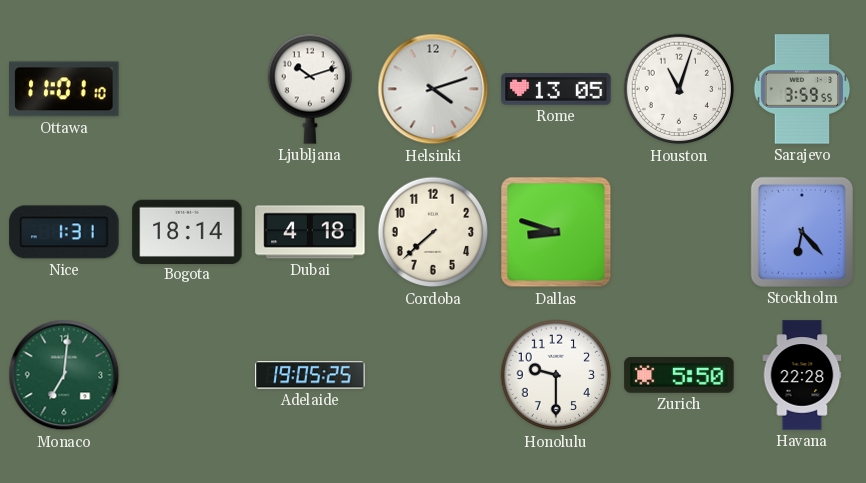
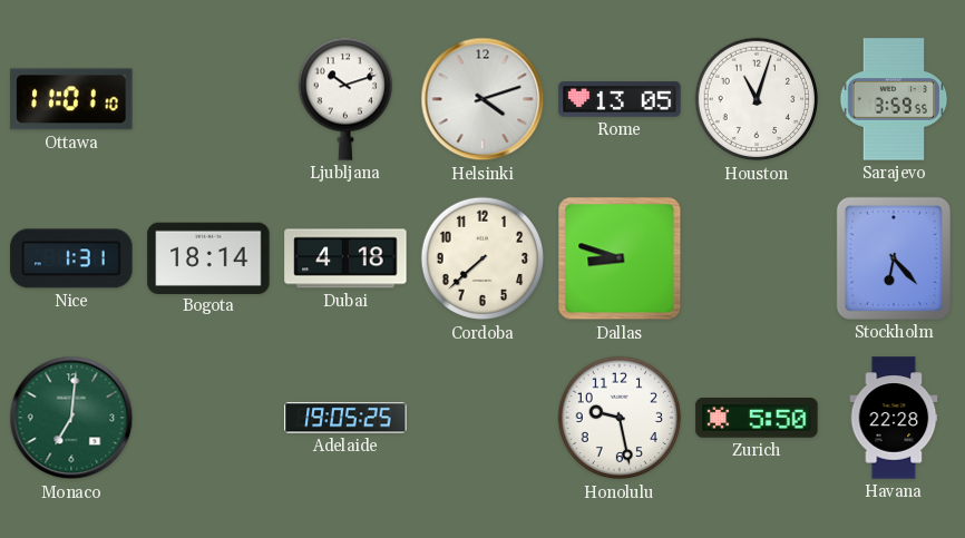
Honolulu: 9:30 -> 9:28
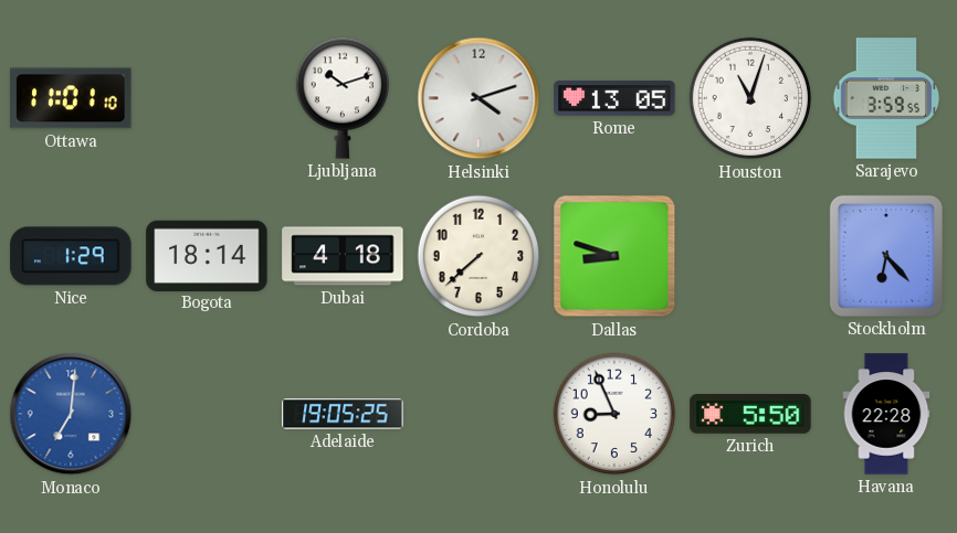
Nice: 1:31 -> 1:29
Monaco dial: green -> blue
Honolulu: 9:28 -> 8:56
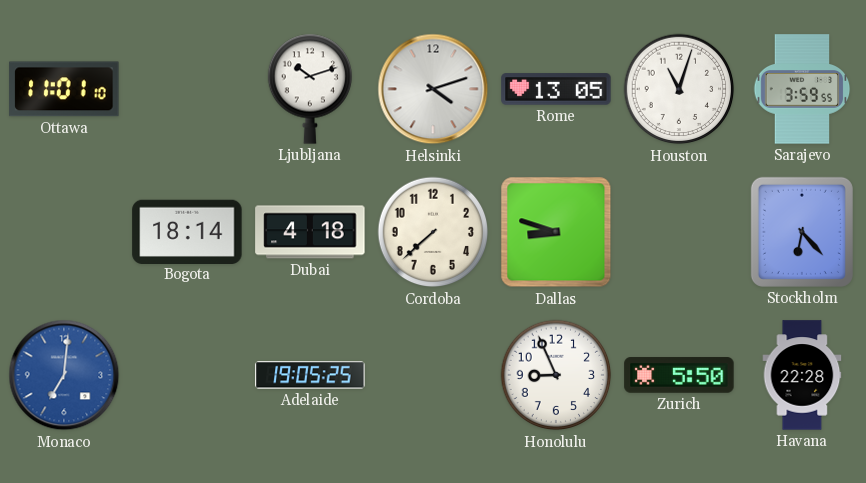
Nice: 1:29 -> none
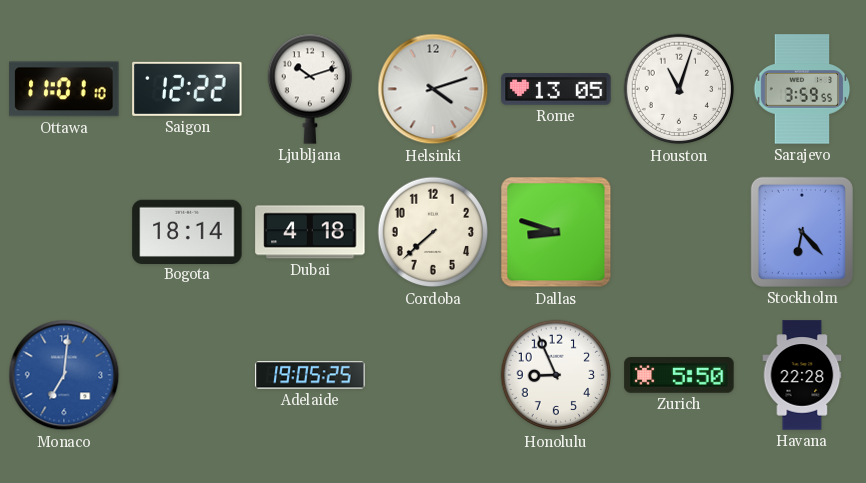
Saigon: none -> 12:22
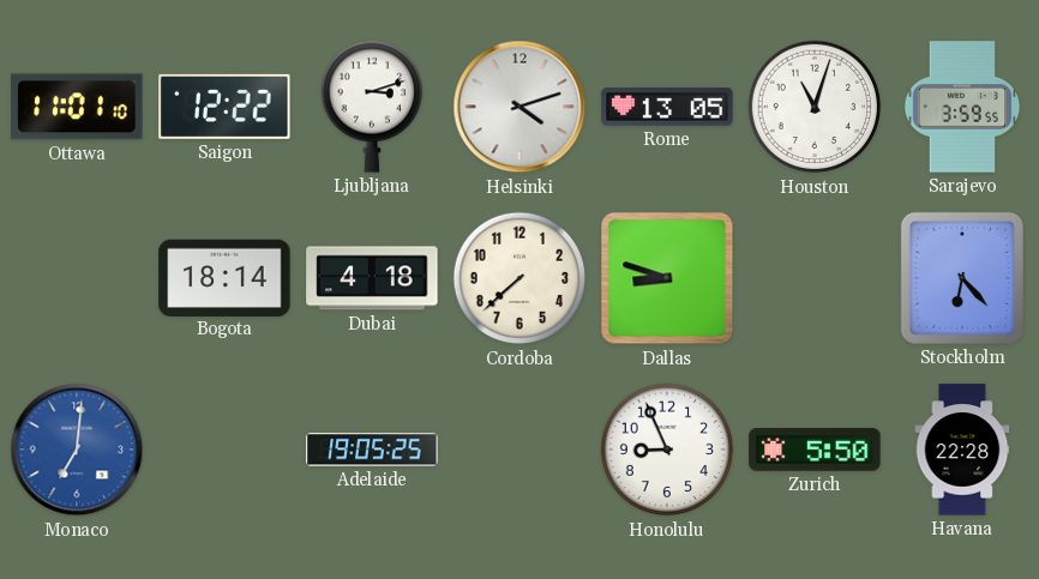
Ljubljana: 10:12 -> 3:12
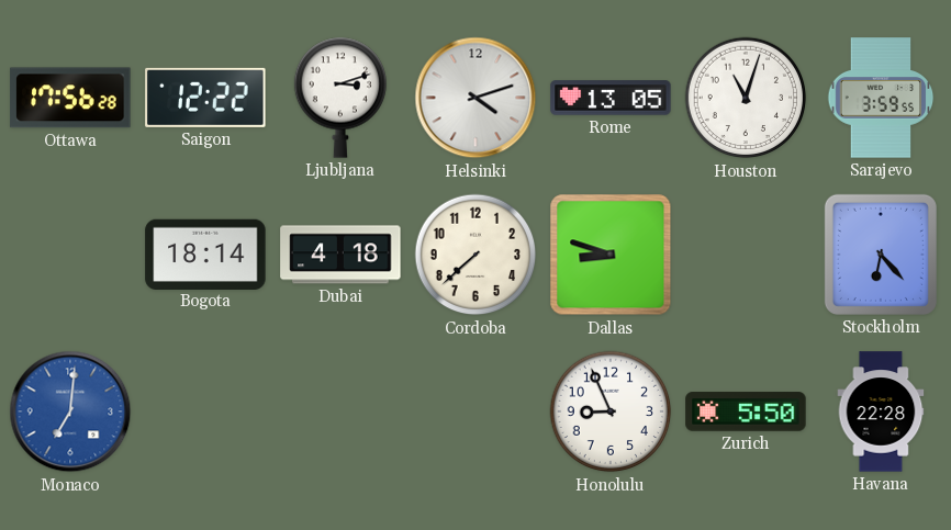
Ottawa: 11:01 -> 17:56
Adelaide: 19:05 -> none
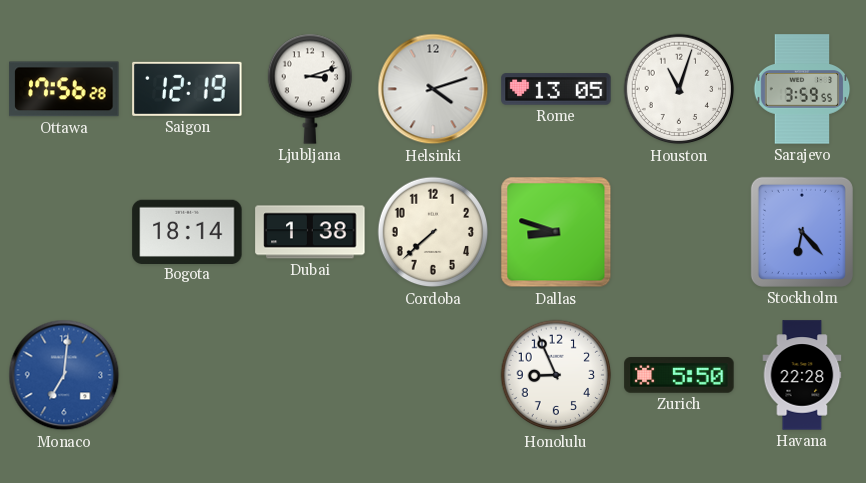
Saigon: 12:22 -> 12:19
Dubai: 4:18 -> 1:38
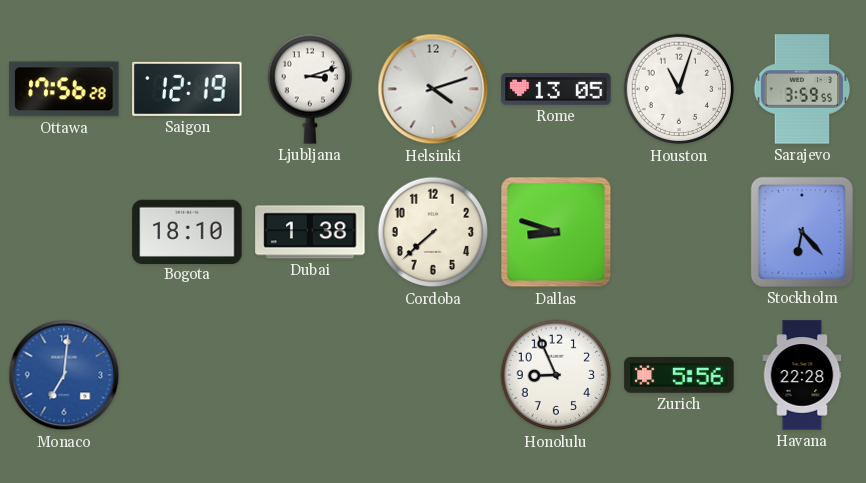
Bogota: 18:14 -> 18:10
Zurich: 5:50 -> 5:56
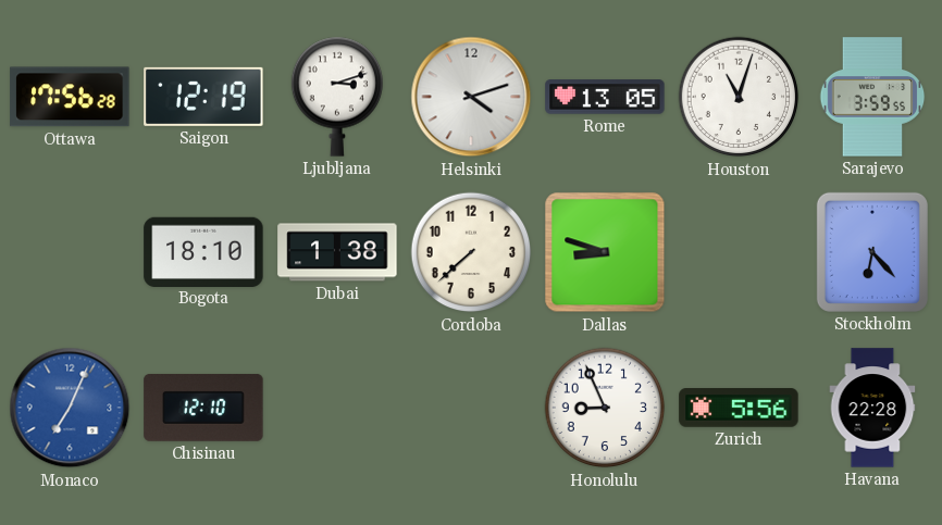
Monaco: 7:01 -> 7:04
Chisinau: none -> 12:10
